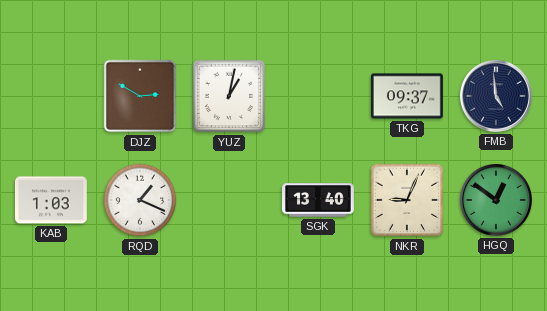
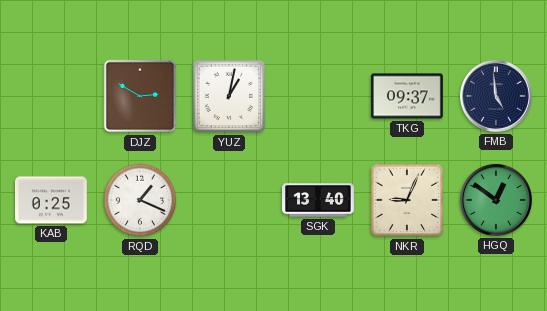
KAB: 1:03 -> 0:25
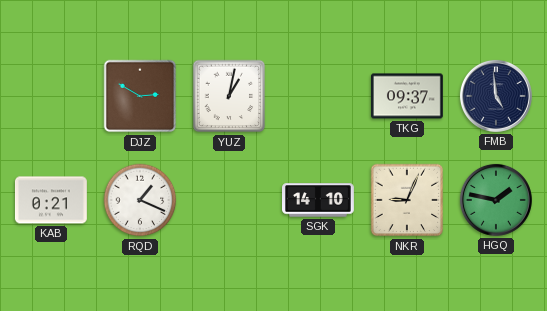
KAB: 0:25 -> 0:21
SGK: 13:40 -> 14:10
HGQ: 12:51 -> 1:47
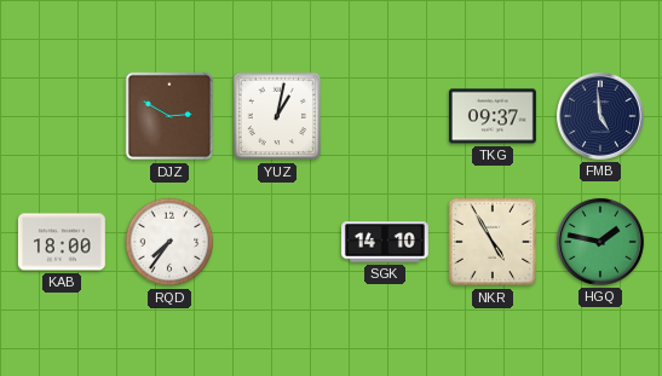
KAB: 0:21 -> 18:00
RQD: 1:19 -> 7:36
NKR: 9:04 -> 4:55
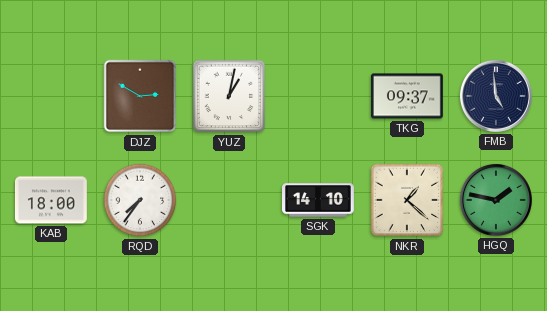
NKR: 4:55 -> 1:22
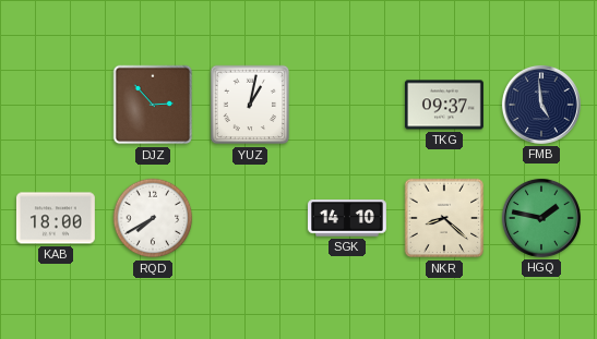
DJZ: 2:50 -> 2:53
RQD: 7:36 -> 7:40
NKR: 1:22 -> 8:22
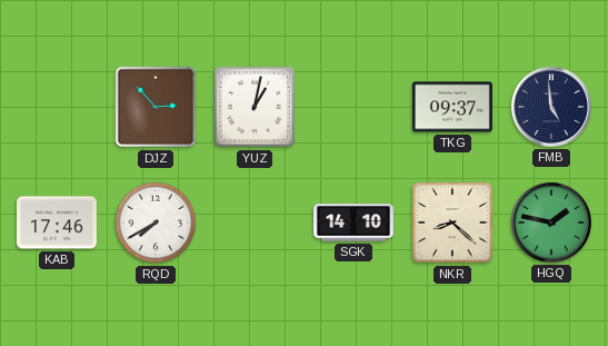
KAB: 18:00 -> 17:46
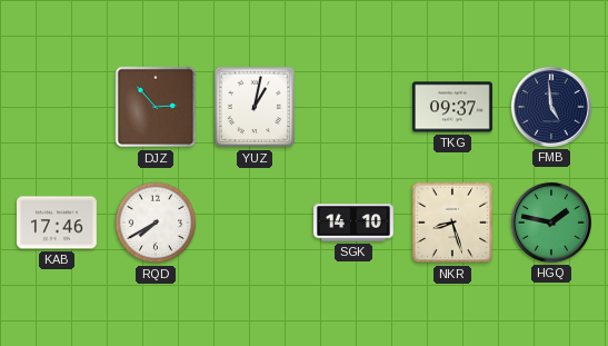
NKR: 8:22 -> 8:27
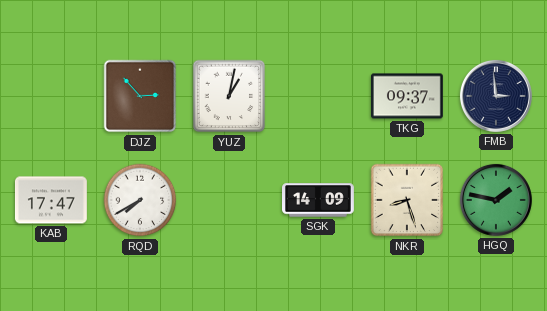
FMB: 4:59 -> 2:59
KAB: 17:46 -> 17:47
SGK: 14:10 -> 14:09
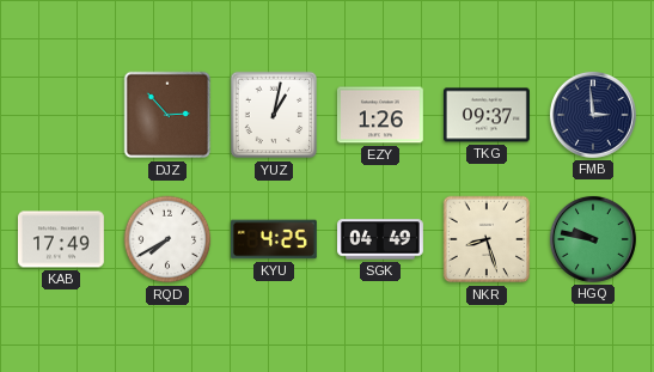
EZY: none -> 1:26
KAB: 17:47 -> 17:49
KYU: none -> 4:25
SGK: 14:09 -> 04:49
HGQ: 1:47 -> 9:47
